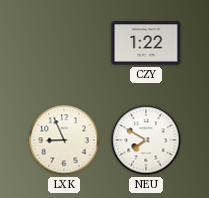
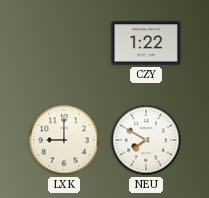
LXK: 8:56 -> 9:00
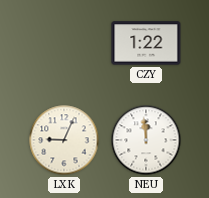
LXK: 9:00 -> 9:04
NEU: 7:50 -> 11:59
